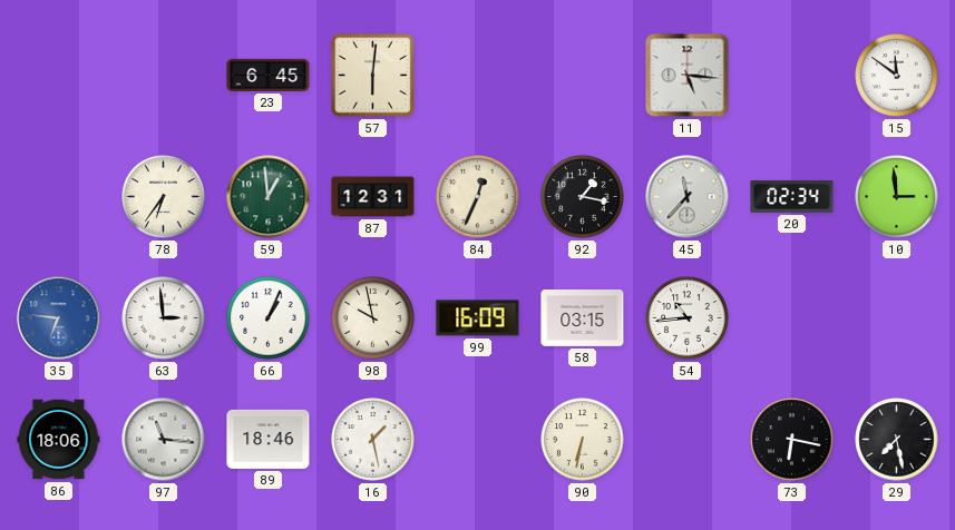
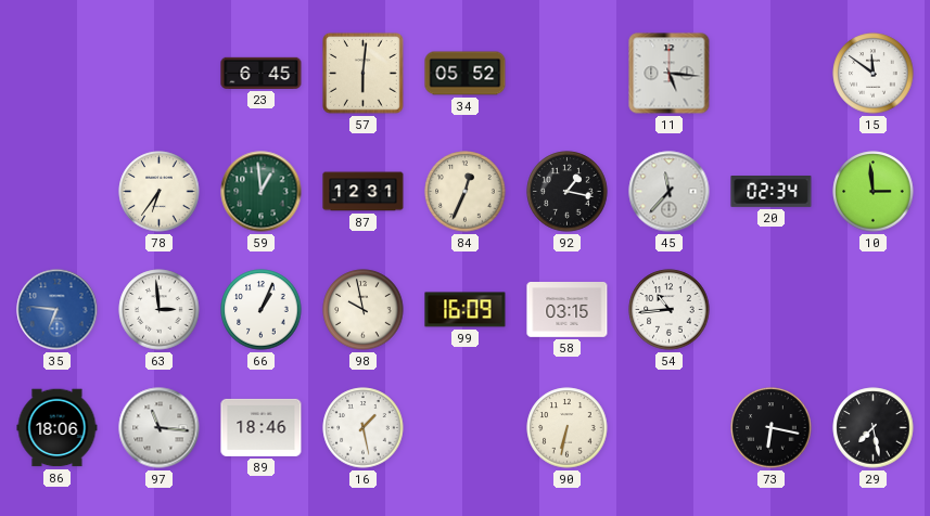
34: none -> 05:52
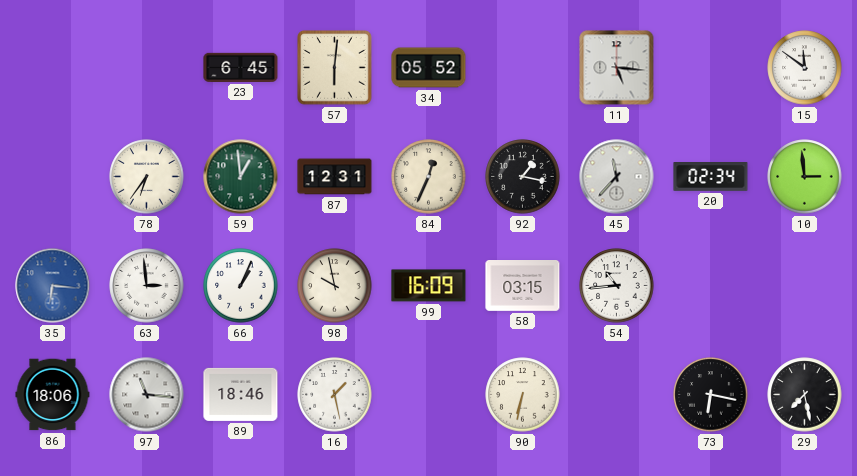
35: 6:46 -> 6:16
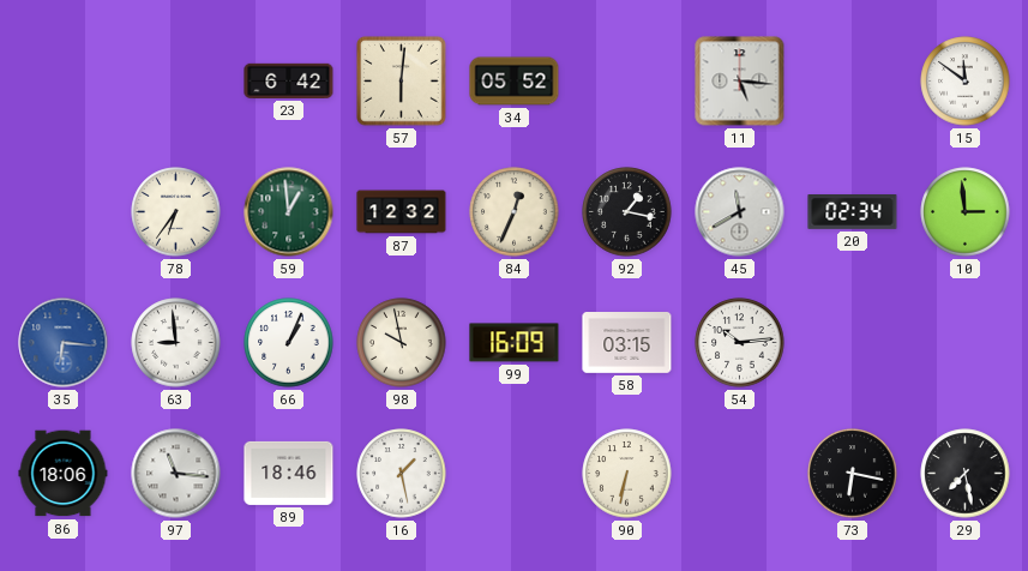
23: 6:45 -> 6:42
87: 12:31 -> 12:32
45: 11:37 -> 11:40
63: 2:59 -> 8:59
54: 10:44 -> 10:14
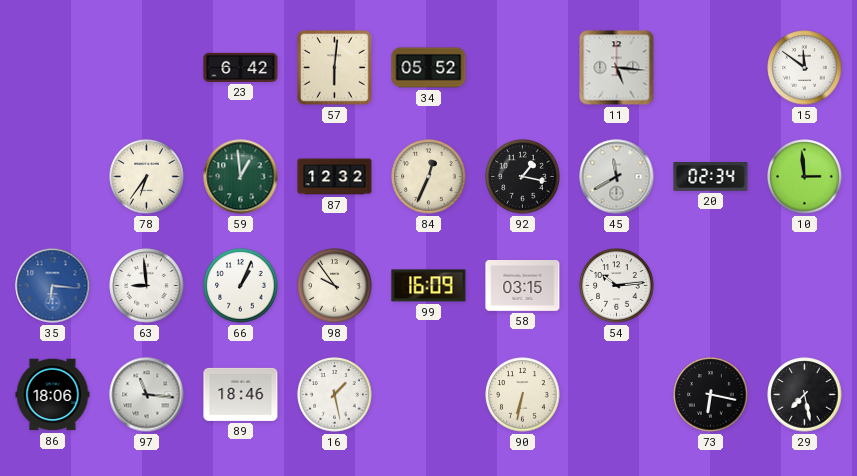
98: 9:58 -> 9:54
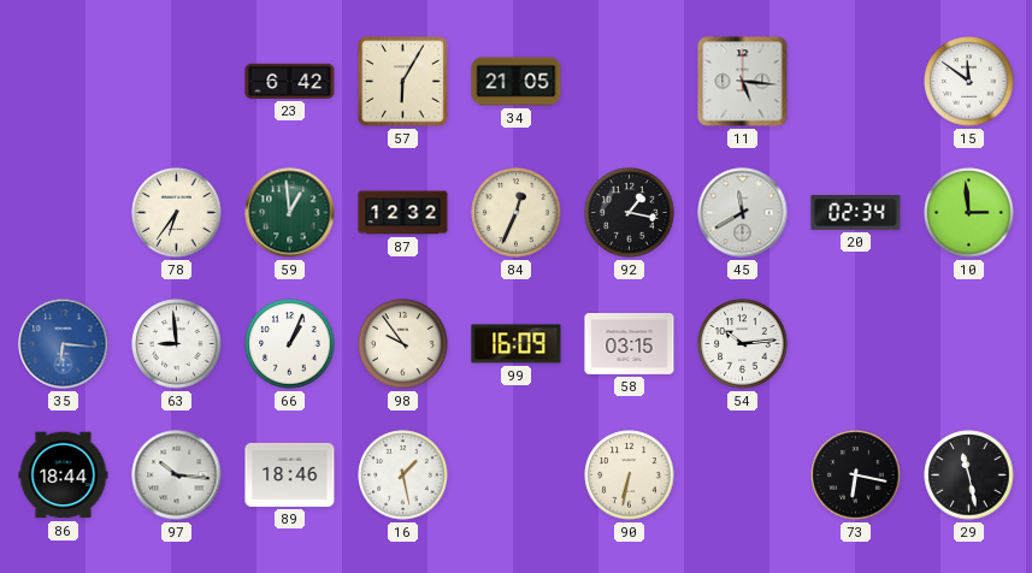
57: 6:01 -> 6:05
34: 05:52 -> 21:05
86: 18:06 -> 18:44
97: 11:16 -> 10:16
29: 7:28 -> 11:28
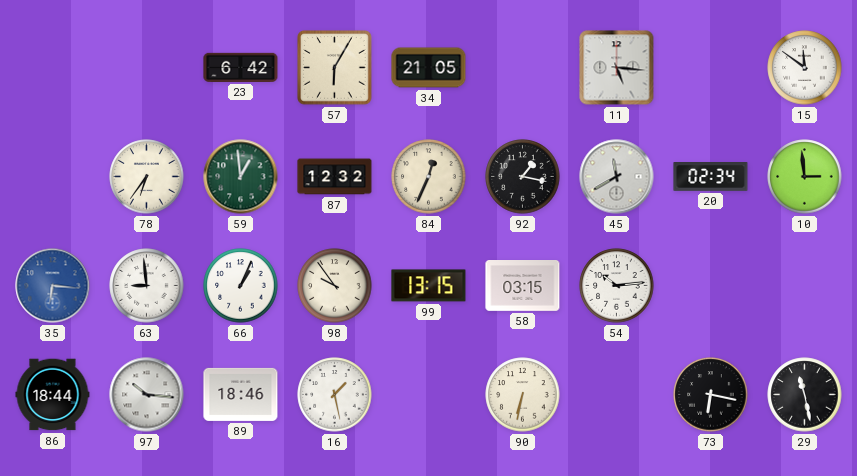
99: 16:09 -> 13:15
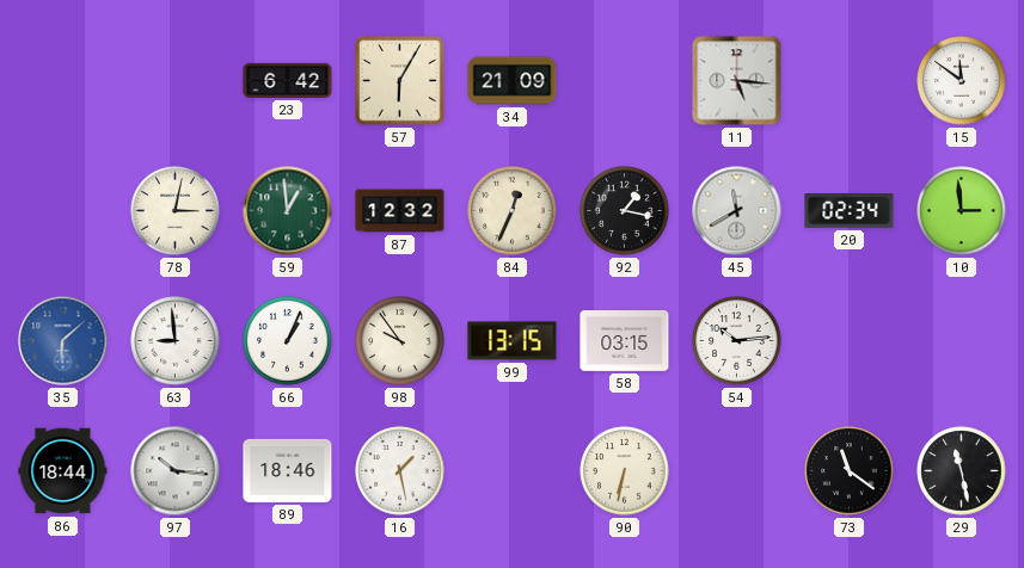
34: 21:05 -> 21:09
78: 6:36 -> 3:02
35: 6:16 -> 6:08
73: 6:17 -> 11:21
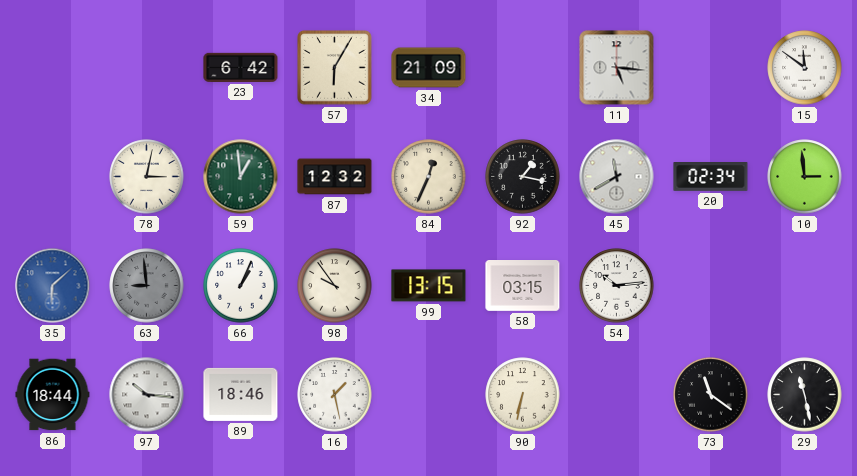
63 dial: white -> grey
